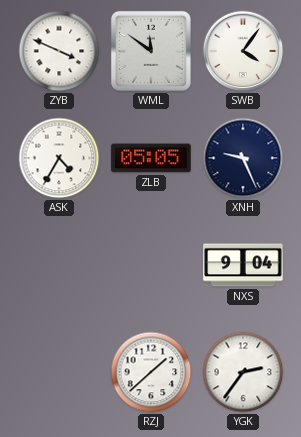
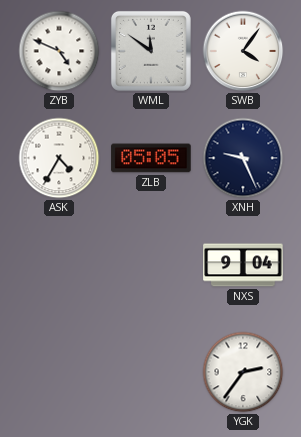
ZYB: 3:49 -> 4:49
RZJ: 1:38 -> none
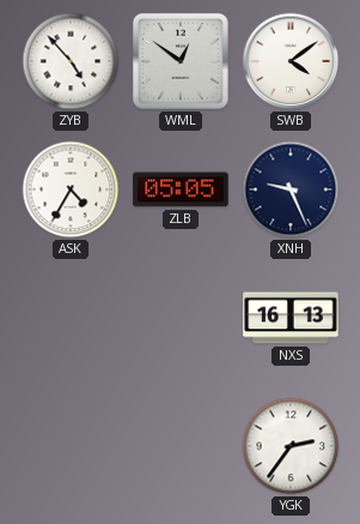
ZYB: 4:49 -> 4:53
WML: 11:51 -> 12:51
SWB: 4:06 -> 4:09
NXS: 9:04 -> 16:13
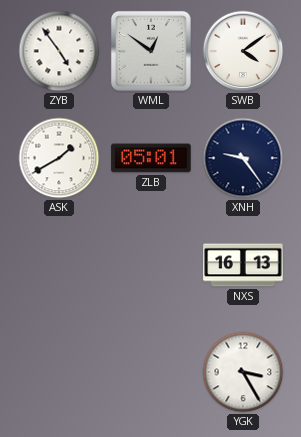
ZYB: 4:53 -> 4:54
ASK: 4:35 -> 1:40
ZLB: 05:05 -> 05:01
XNH: 9:26 -> 9:24
YGK: 2:36 -> 3:25
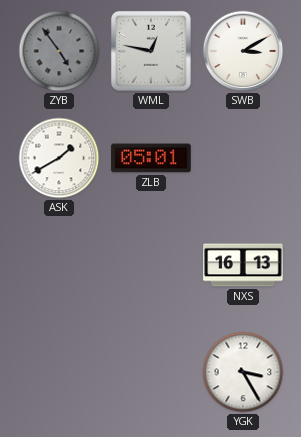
ZYB dial: white -> grey
WML: 12:51 -> 12:47
SWB: 4:09 -> 3:10
XNH: 9:24 -> none
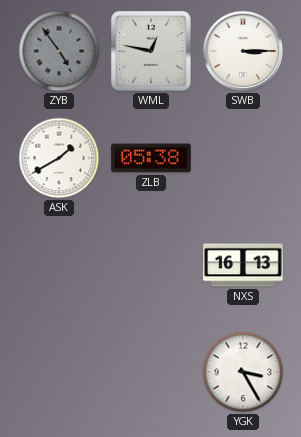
SWB: 3:10 -> 3:15
ZLB: 05:01 -> 05:38
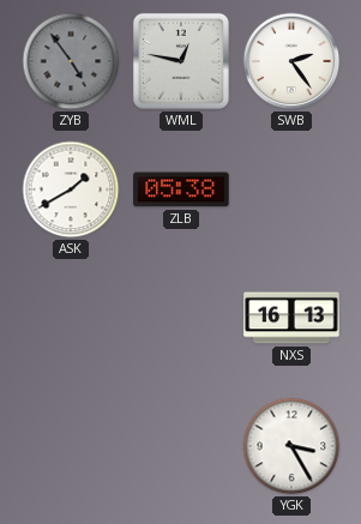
SWB: 3:15 -> 2:24
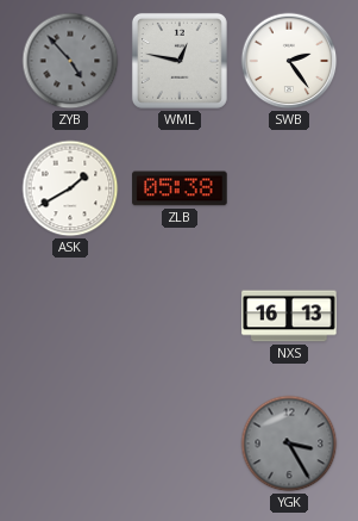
ZYB: 4:54 -> 4:53
YGK dial: white -> grey
